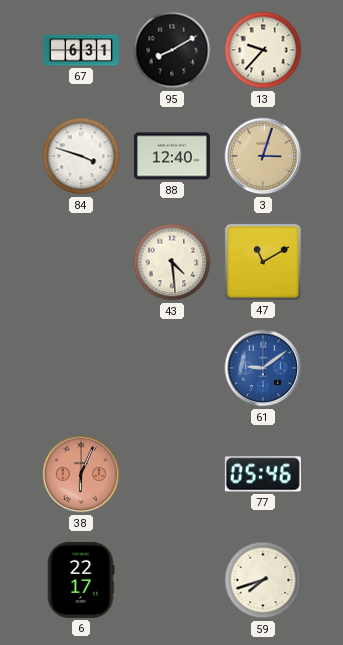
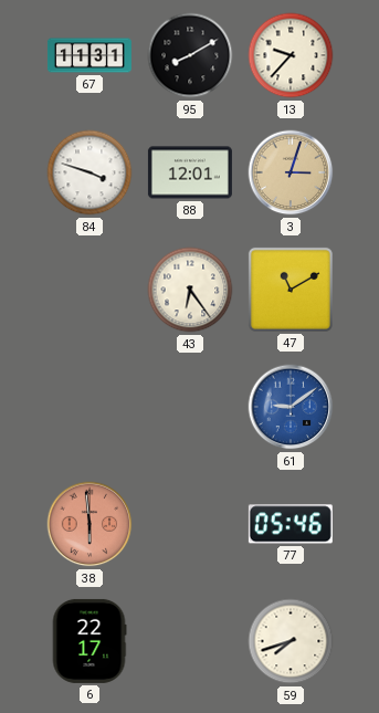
67: 6:31 -> 11:31
88: 12:40 -> 12:01
43: 4:29 -> 6:24
38: 6:04 -> 5:59
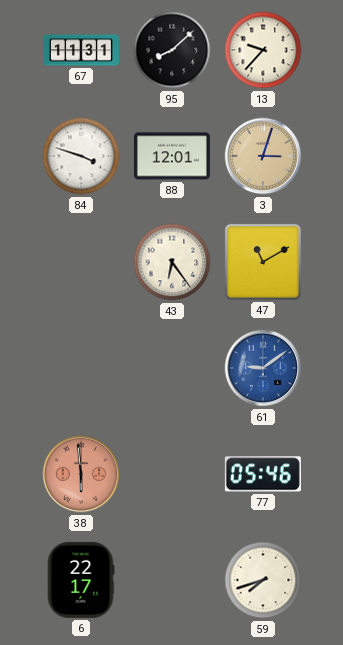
95: 8:10 -> 8:08
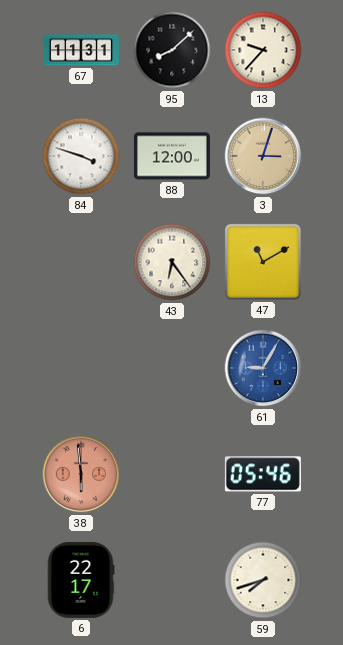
88: 12:01 -> 12:00
61: 9:09 -> 9:05
